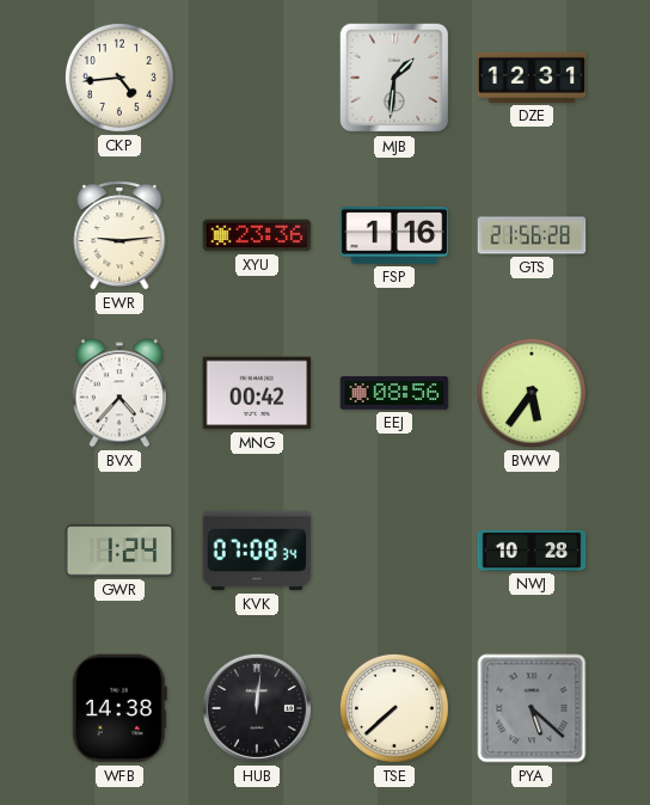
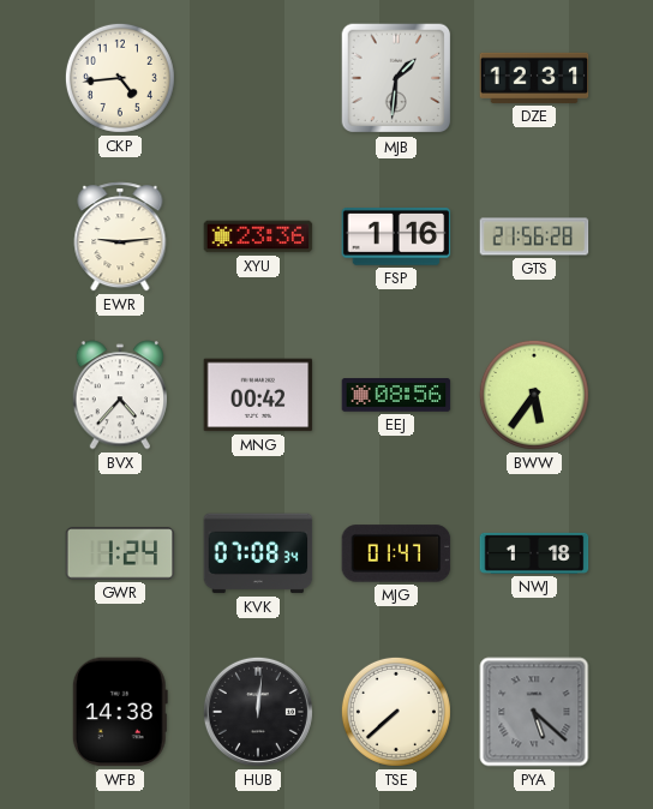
MJG: none -> 01:47
NWJ: 10:28 -> 1:18
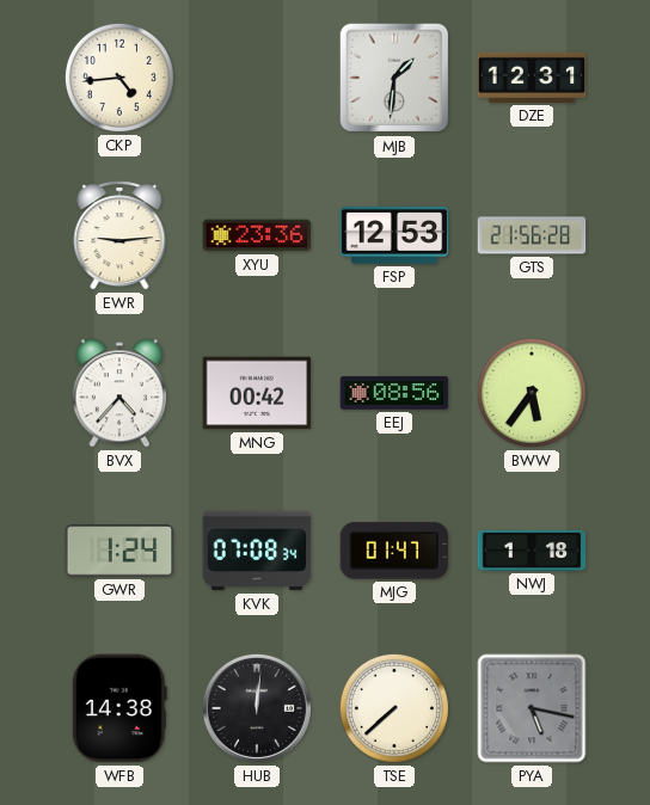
FSP: 1:16 -> 12:53
PYA: 5:22 -> 5:17
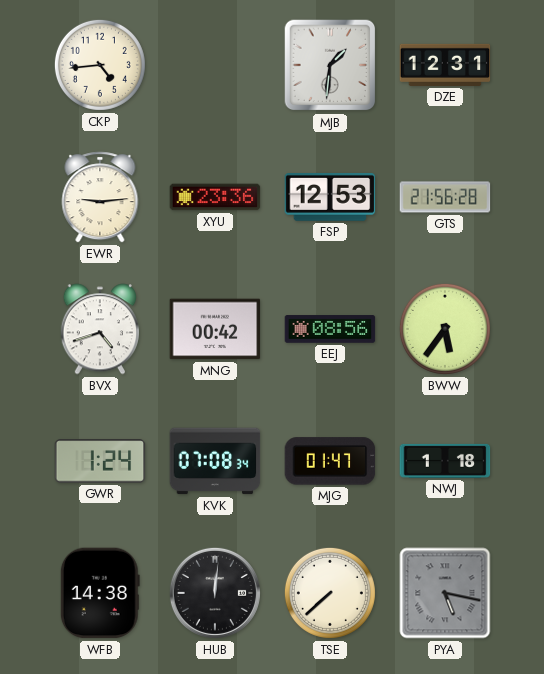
BVX: 4:37 -> 4:42
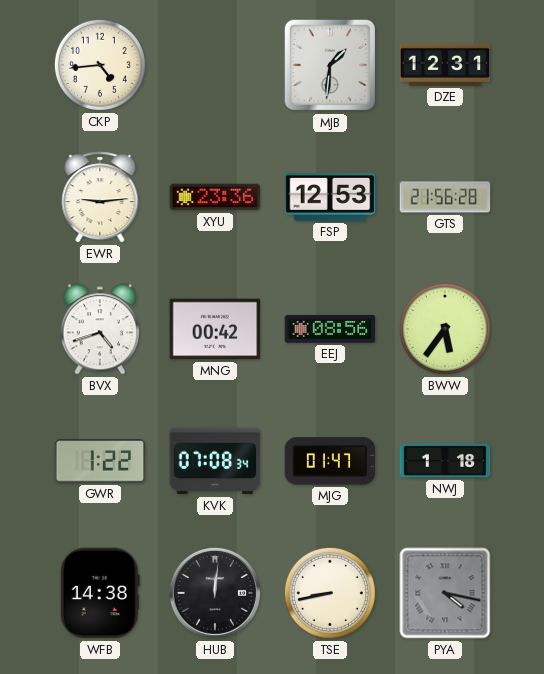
GWR: 1:24 -> 1:22
TSE: 7:38 -> 8:43
PYA: 5:17 -> 4:17
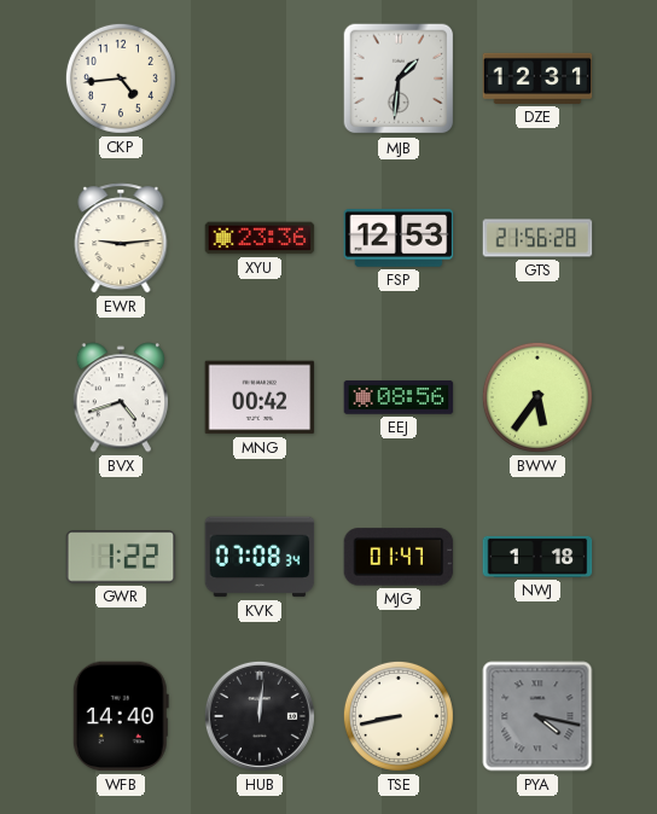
WFB: 14:38 -> 14:40
